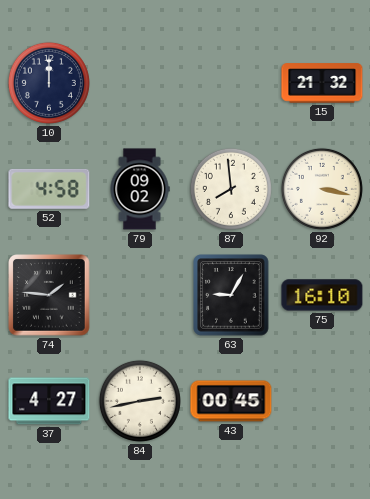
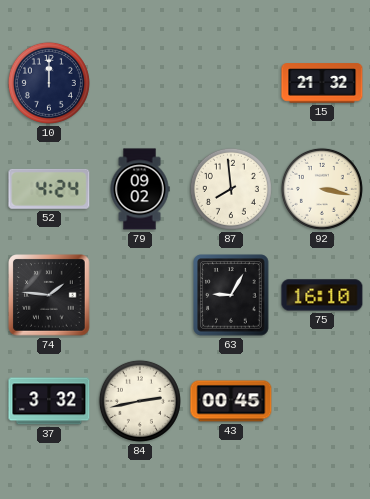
52: 4:58 -> 4:24
37: 4:27 -> 3:32
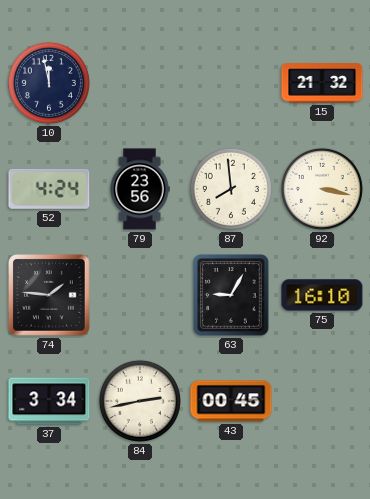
10: 12:00 -> 11:58
79: 09:02 -> 23:56
37: 3:32 -> 3:34
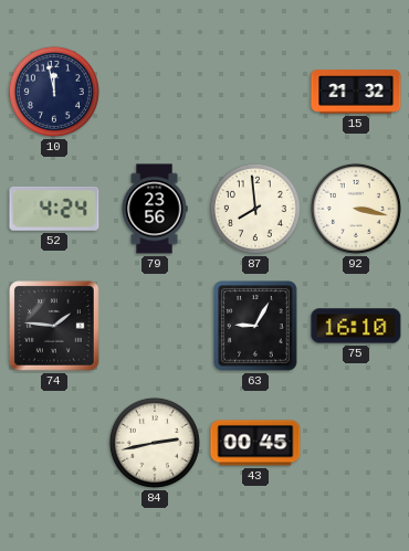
37: 3:34 -> none
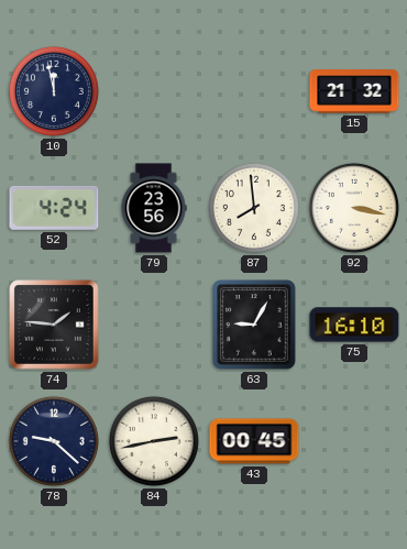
78: none -> 9:22
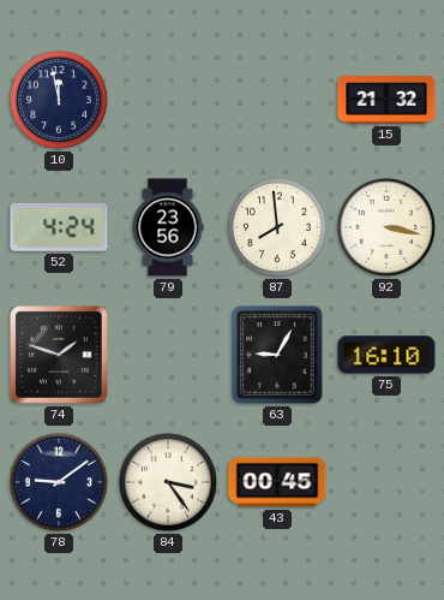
74: 1:46 -> 1:48
78: 9:22 -> 9:09
84: 2:43 -> 3:24
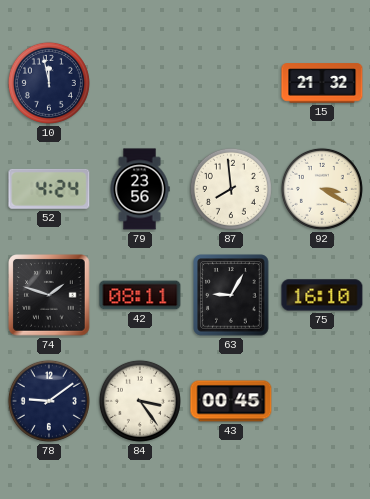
92: 3:17 -> 3:20
42: none -> 08:11
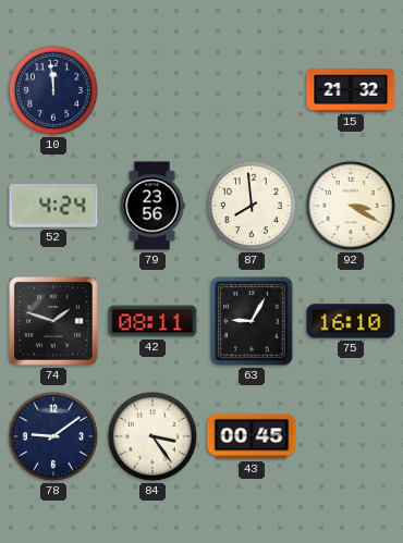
10: 11:58 -> 11:59
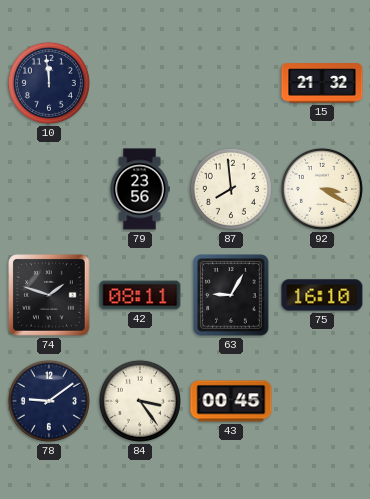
52: 4:24 -> none
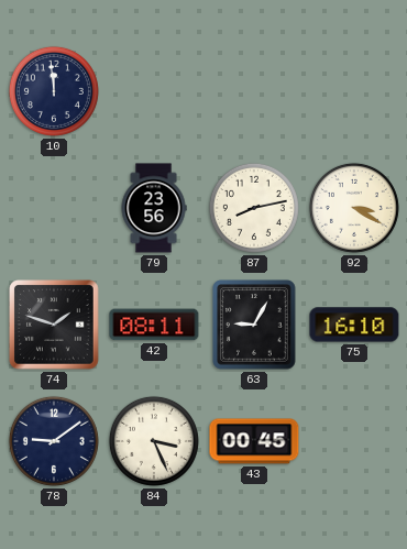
15: 21:32 -> none
87: 7:59 -> 8:13
84: 3:24 -> 3:26
